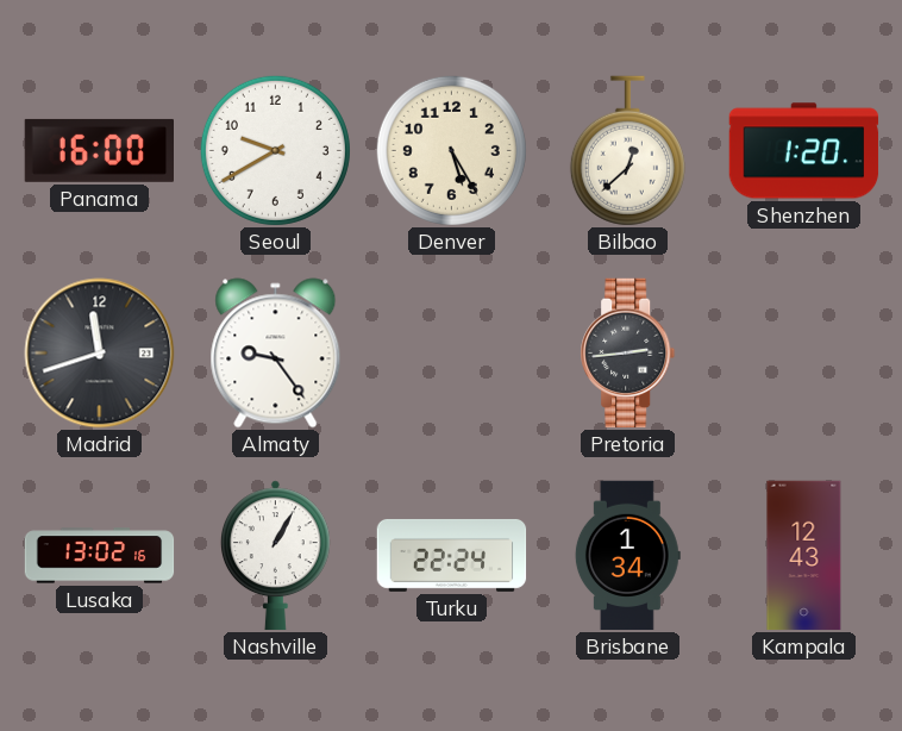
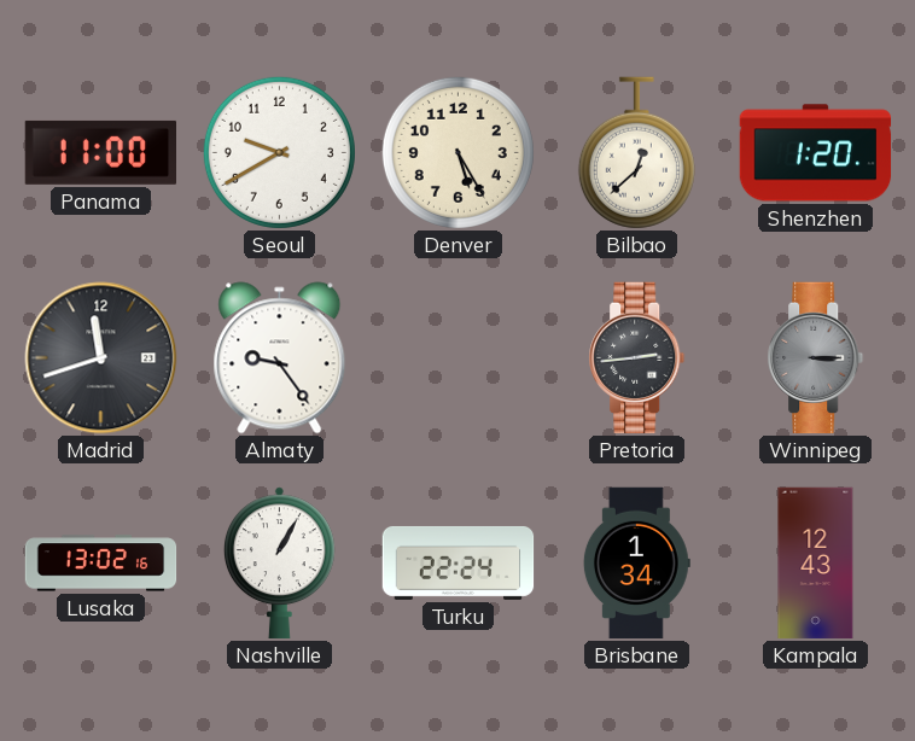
Panama: 16:00 -> 11:00
Winnipeg: none -> 3:15
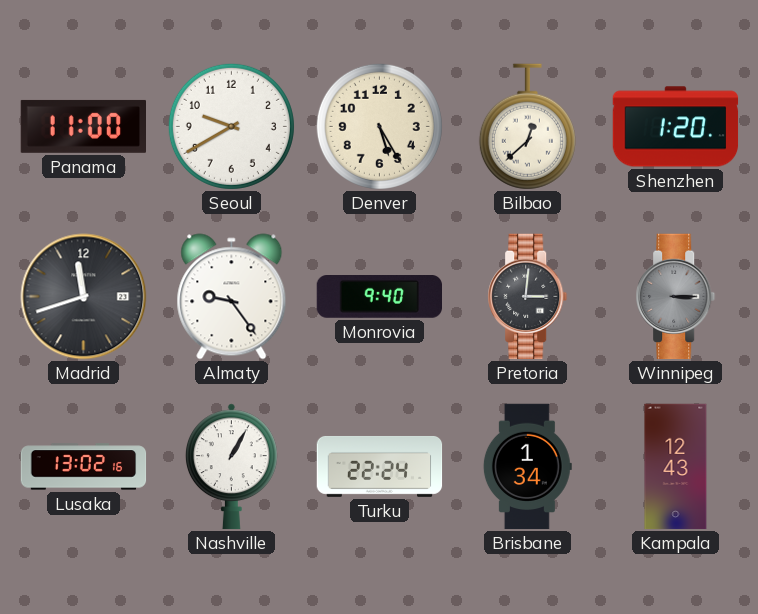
Monrovia: none -> 9:40
Pretoria: 2:44 -> 3:01
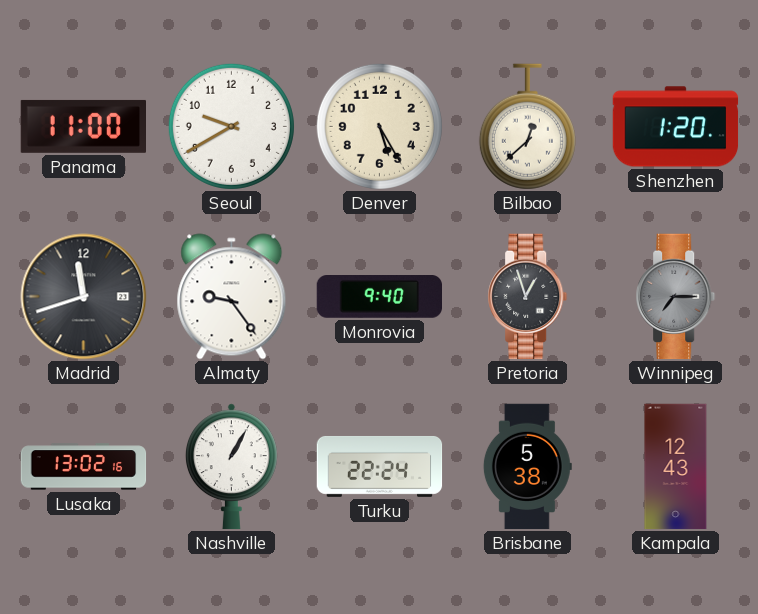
Pretoria: 3:01 -> 12:57
Winnipeg: 3:15 -> 7:15
Brisbane: 1:34 -> 5:38
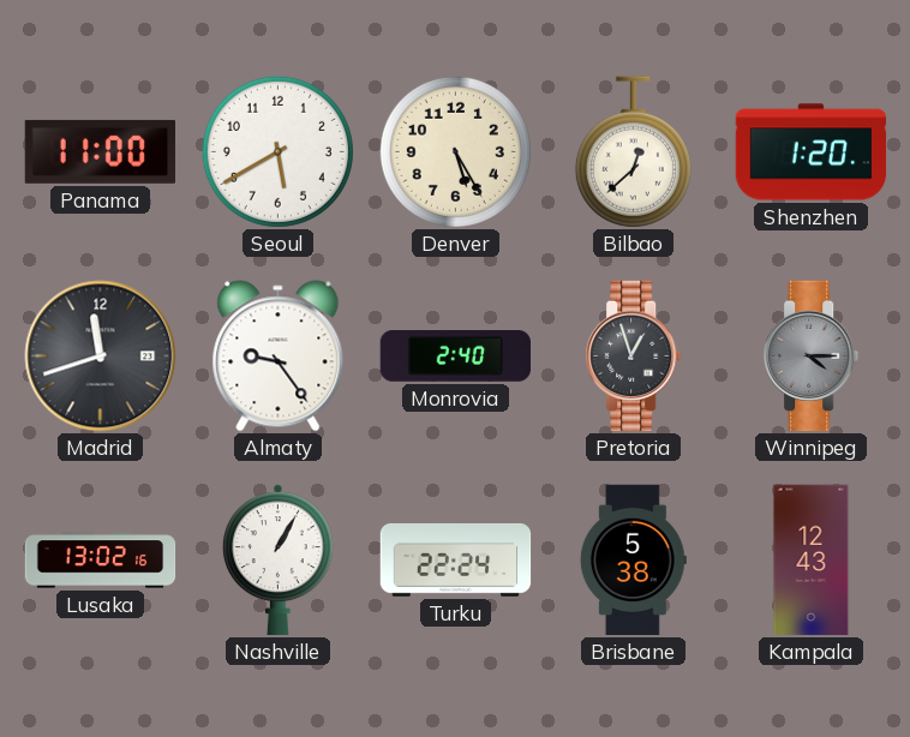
Seoul: 9:40 -> 5:40
Monrovia: 9:40 -> 2:40
Winnipeg: 7:15 -> 4:15
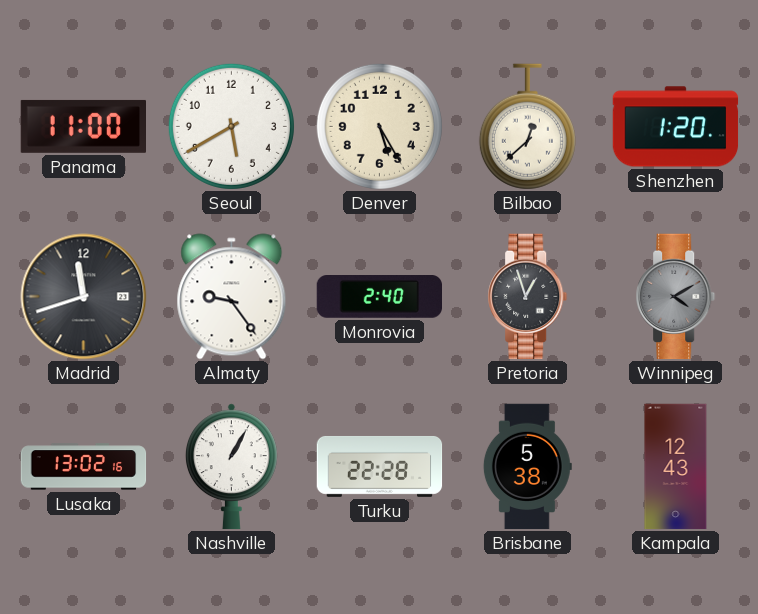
Winnipeg: 4:15 -> 4:10
Turku: 22:24 -> 22:28
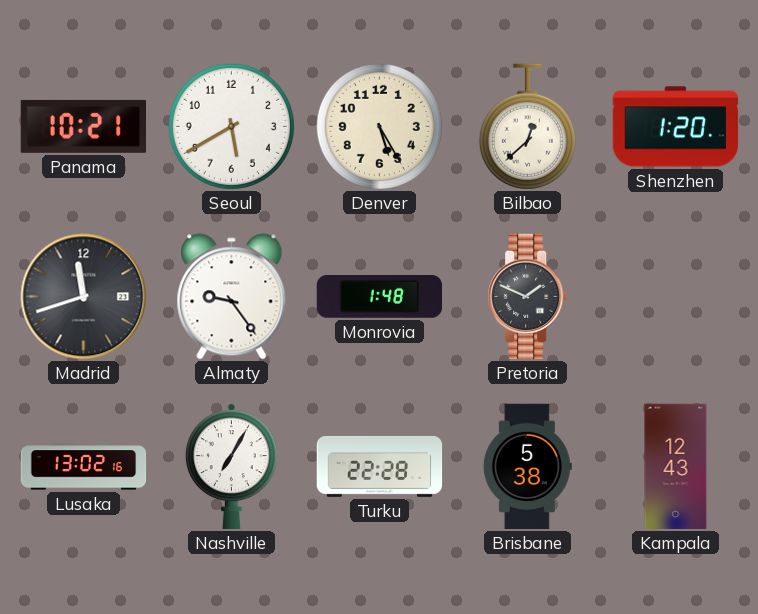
Panama: 11:00 -> 10:21
Monrovia: 2:40 -> 1:48
Pretoria: 12:57 -> 1:49
Winnipeg: 4:10 -> none
Nashville: 1:05 -> 7:05
